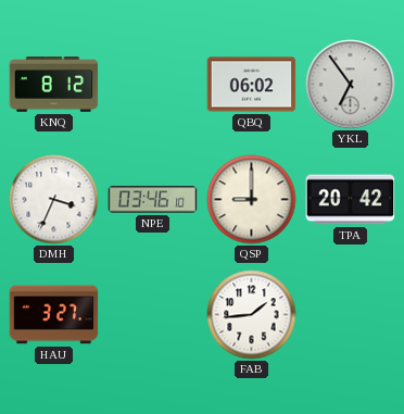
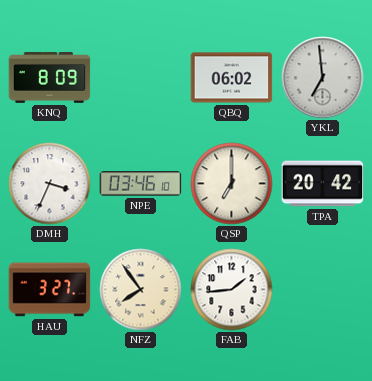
KNQ: 8:12 -> 8:09
YKL: 6:54 -> 6:59
QSP: 9:00 -> 7:00
NFZ: none -> 7:54
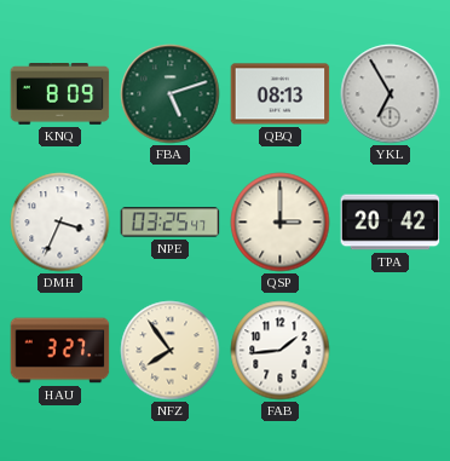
FBA: none -> 5:12
QBQ: 06:02 -> 08:13
YKL: 6:59 -> 6:55
NPE: 03:46 -> 03:25
QSP: 7:00 -> 3:00
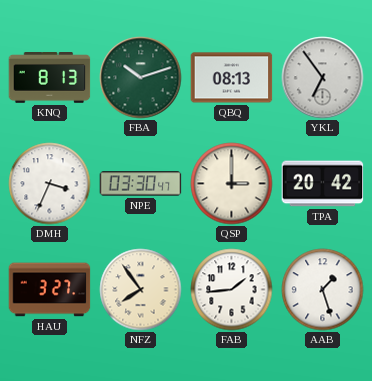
KNQ: 8:09 -> 8:13
FBA: 5:12 -> 10:12
YKL: 6:55 -> 6:54
NPE: 03:25 -> 03:30
AAB: none -> 1:27
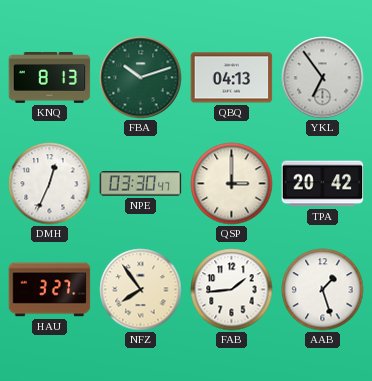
QBQ: 08:13 -> 04:13
DMH: 3:34 -> 12:34
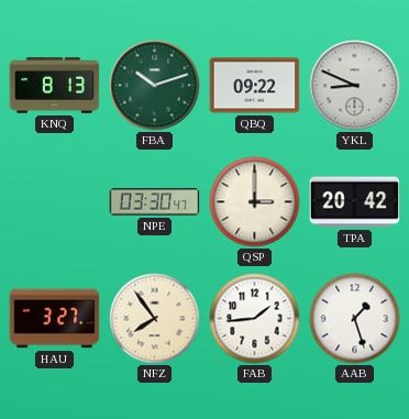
QBQ: 04:13 -> 09:22
YKL: 6:54 -> 8:49
DMH: 12:34 -> none
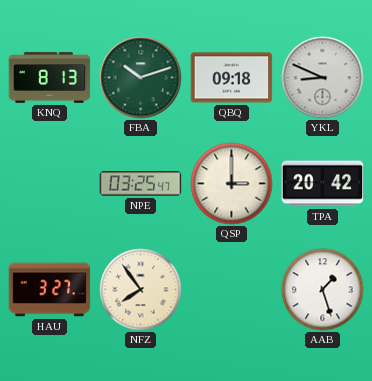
QBQ: 09:22 -> 09:18
NPE: 03:30 -> 03:25
FAB: 1:44 -> none
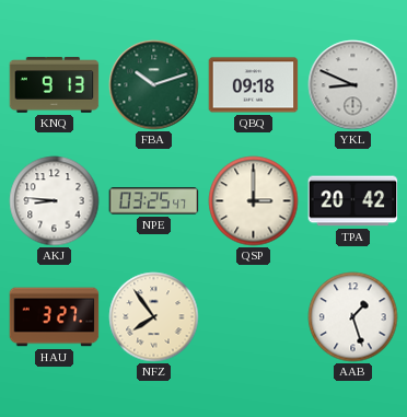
KNQ: 8:13 -> 9:13
AKJ: none -> 8:46
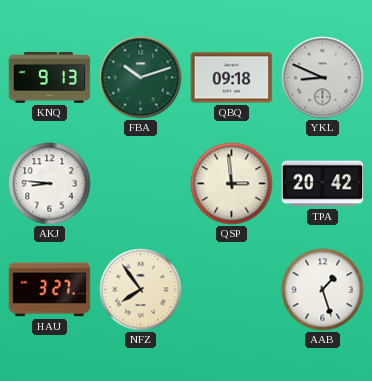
NPE: 03:25 -> none
QSP: 3:00 -> 2:59
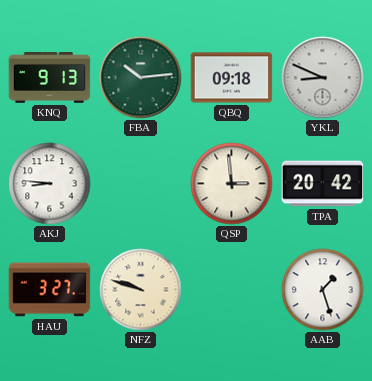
FBA: 10:12 -> 10:14
NFZ: 7:54 -> 9:48
